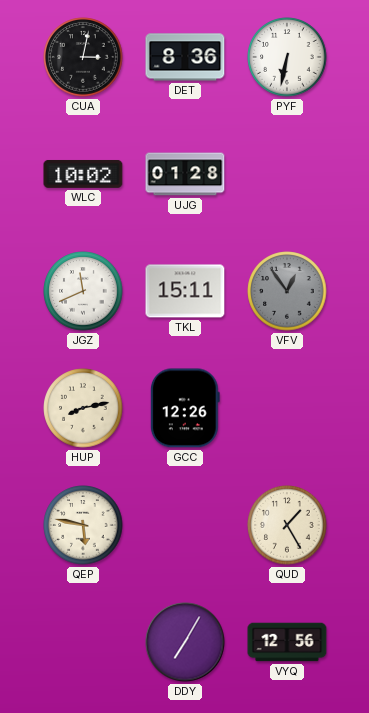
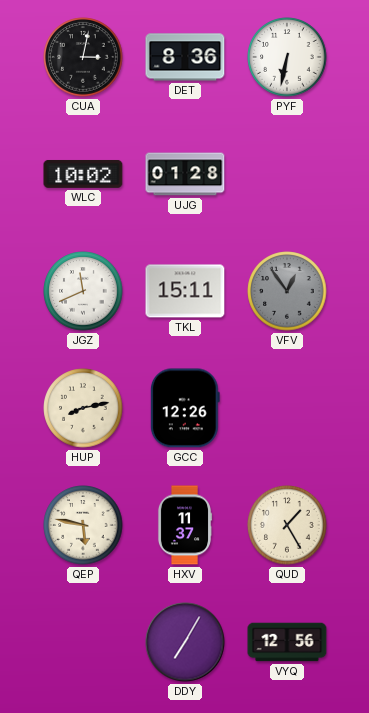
HXV: none -> 11:37
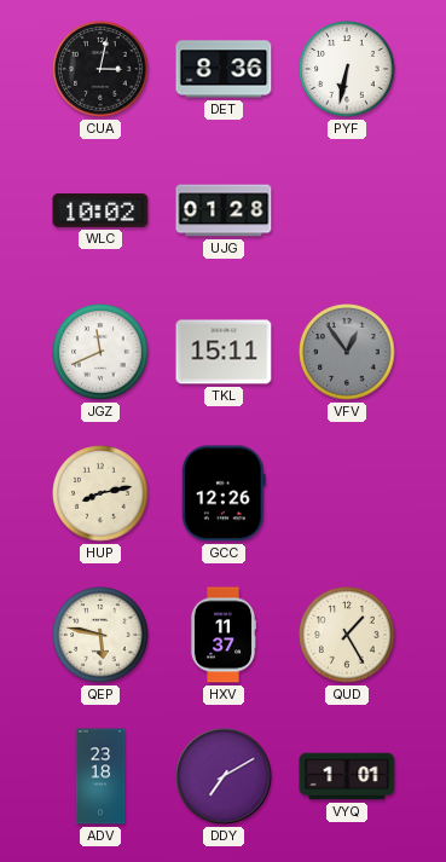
ADV: none -> 23:18
DDY: 7:05 -> 7:10
VYQ: 12:56 -> 1:01
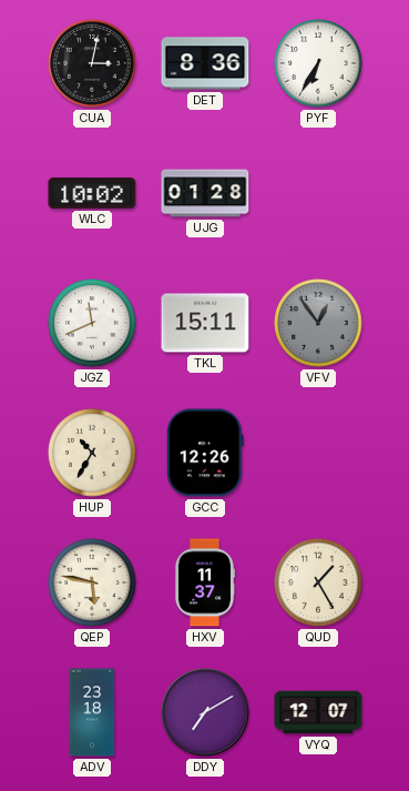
PYF: 6:32 -> 6:35
HUP: 8:13 -> 10:35
VYQ: 1:01 -> 12:07
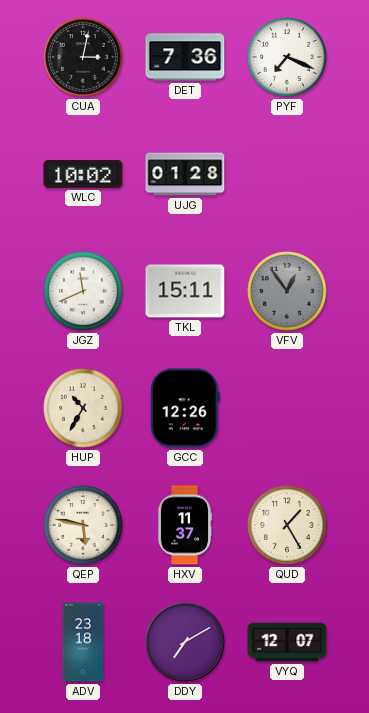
DET: 8:36 -> 7:36
PYF: 6:35 -> 7:19
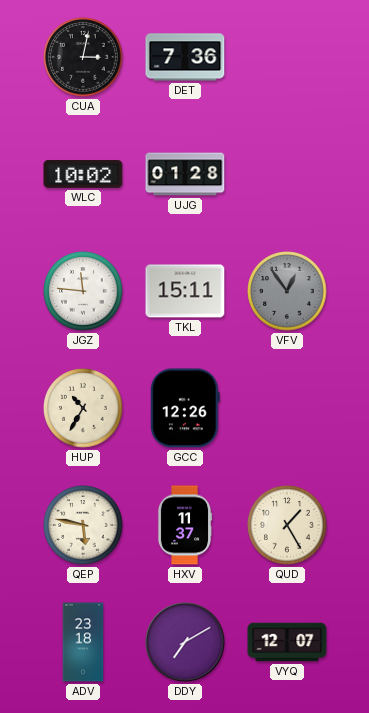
PYF: 7:19 -> none
JGZ: 11:41 -> 11:46
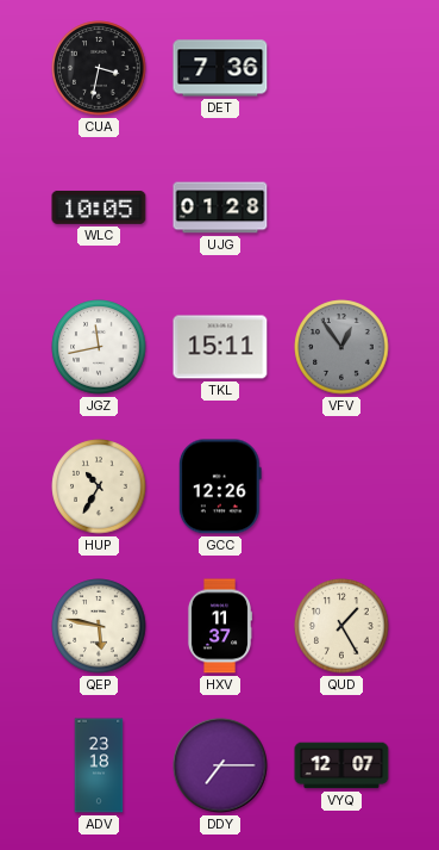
CUA: 3:02 -> 3:32
WLC: 10:02 -> 10:05
JGZ: 11:46 -> 11:43
DDY: 7:10 -> 7:15
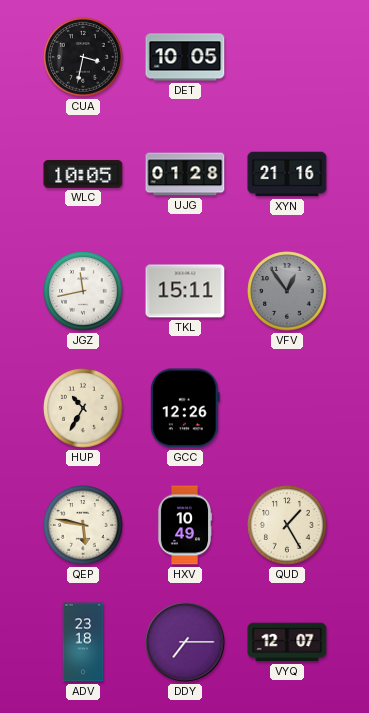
DET: 7:36 -> 10:05
XYN: none -> 21:16
HXV: 11:37 -> 10:49
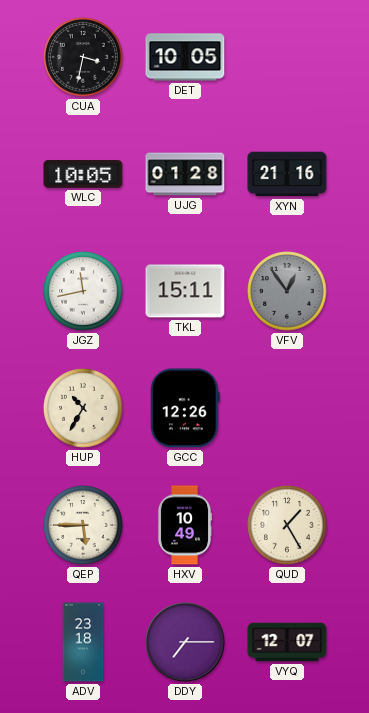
QEP: 5:47 -> 5:45
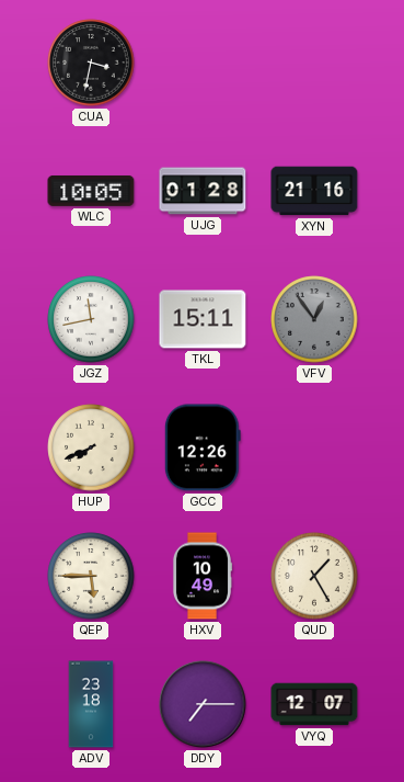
DET: 10:05 -> none
HUP: 10:35 -> 7:41
